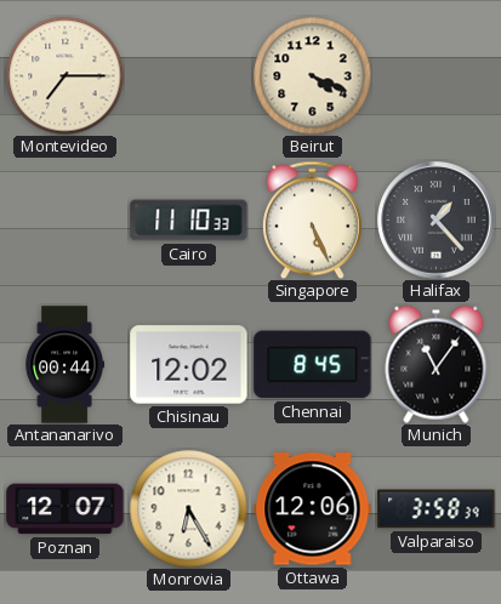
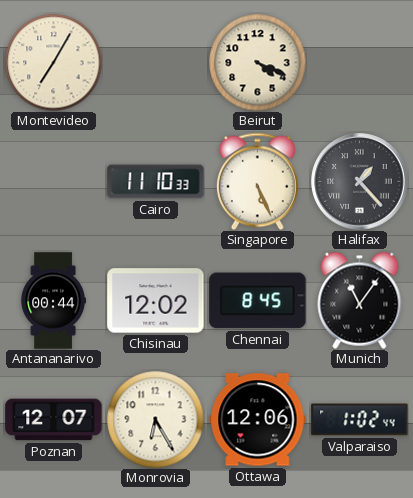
Montevideo: 7:15 -> 7:05
Valparaiso: 3:58 -> 1:02
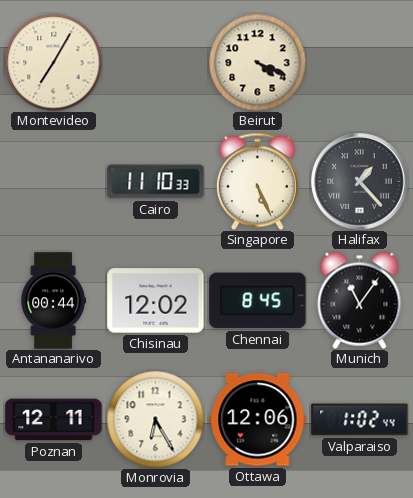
Poznan: 12:07 -> 12:11
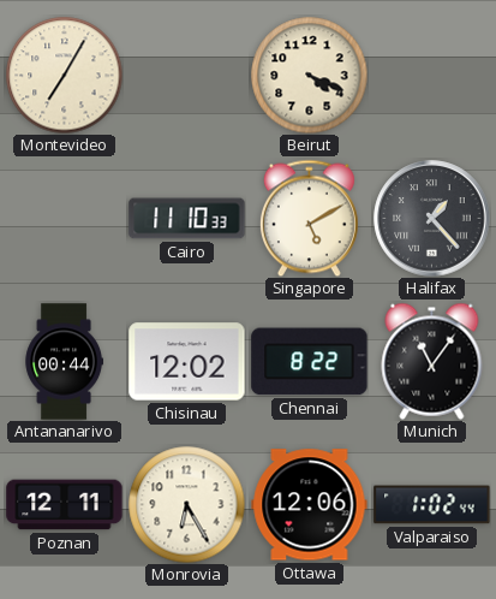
Singapore: 5:26 -> 5:10
Chennai: 8:45 -> 8:22
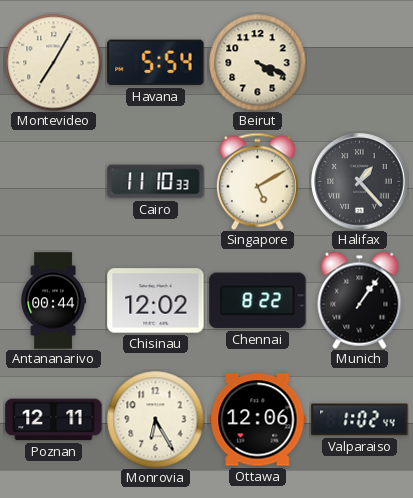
Havana: none -> 5:54
Munich: 11:06 -> 1:06
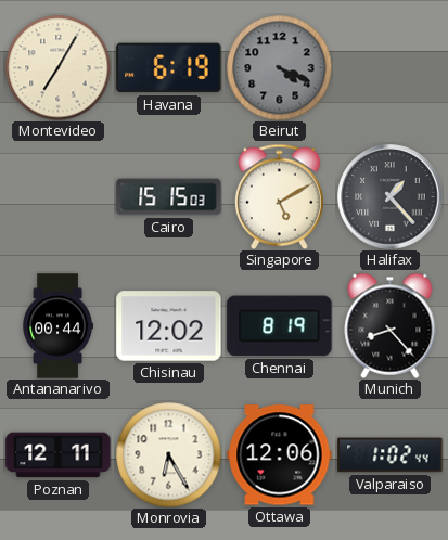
Havana: 5:54 -> 6:19
Beirut dial: cream -> grey
Cairo: 11:10 -> 15:15
Chennai: 8:22 -> 8:19
Munich: 1:06 -> 8:23
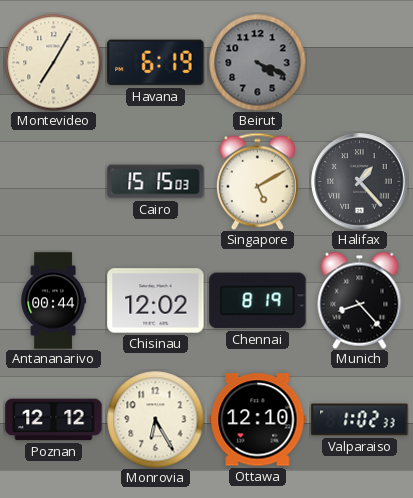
Poznan: 12:11 -> 12:12
Ottawa: 12:06 -> 12:10
Valparaiso: 1:02:44 -> 1:02:33
